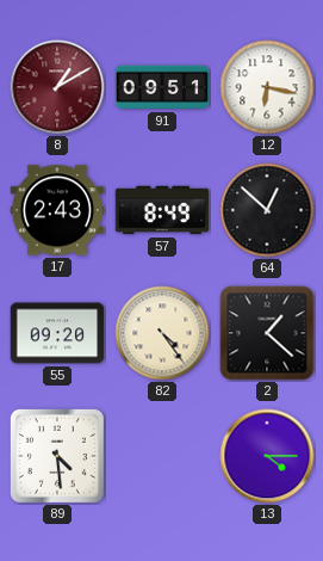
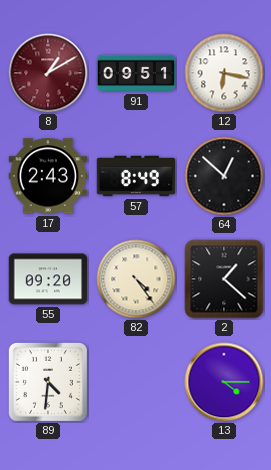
89: 4:29 -> 4:31
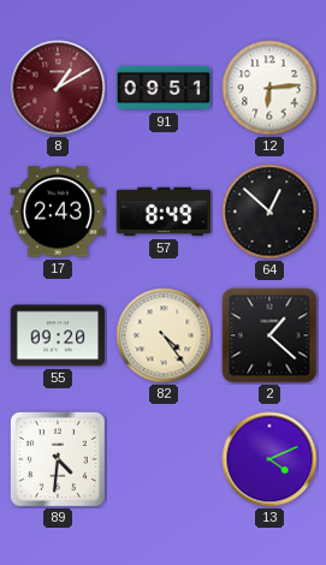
12: 6:17 -> 6:14
13: 4:15 -> 4:11
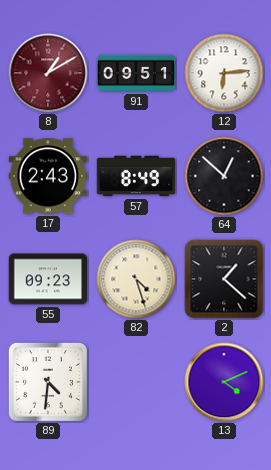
55: 09:20 -> 09:23
82: 4:24 -> 4:27
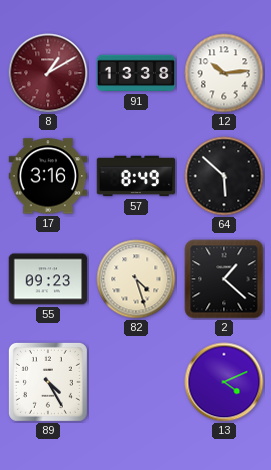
91: 09:51 -> 13:38
12: 6:14 -> 10:14
17: 2:43 -> 3:16
64: 12:52 -> 5:52
89: 4:31 -> 4:25
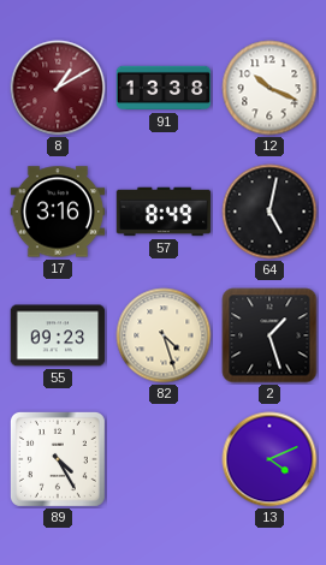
12: 10:14 -> 10:19
64: 5:52 -> 5:02
2: 1:22 -> 1:27
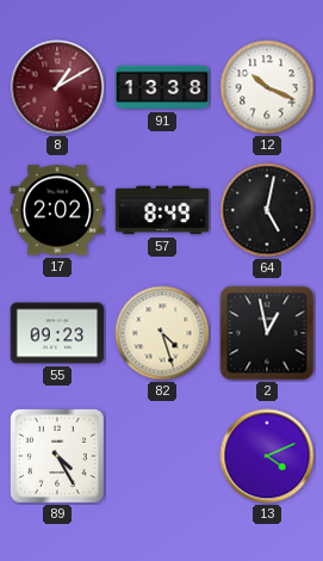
17: 3:16 -> 2:02
2: 1:27 -> 12:58
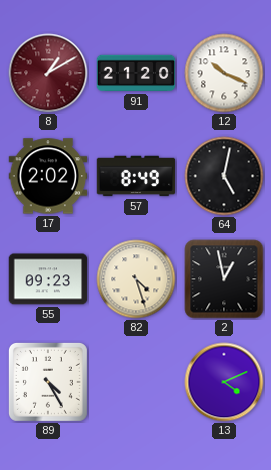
91: 13:38 -> 21:20
